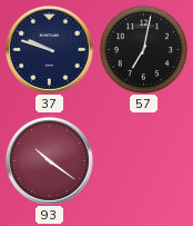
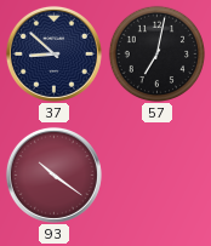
37: 9:48 -> 8:52
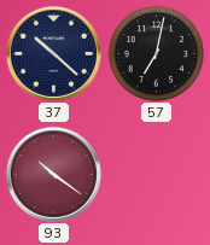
37: 8:52 -> 10:22
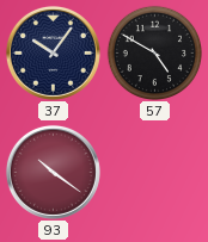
37: 10:22 -> 10:06
57: 7:02 -> 4:50
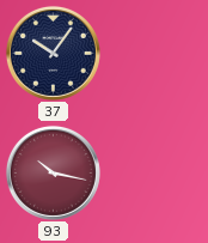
57: 4:50 -> none
93: 10:21 -> 10:17
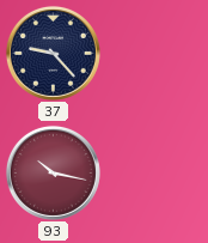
37: 10:06 -> 9:23
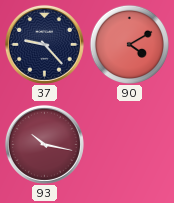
90: none -> 4:10
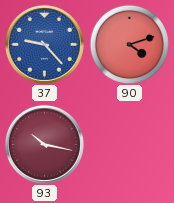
37 dial: navy -> blue
90: 4:10 -> 4:12
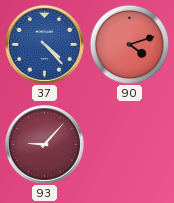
37: 9:23 -> 4:23
93: 10:17 -> 9:07
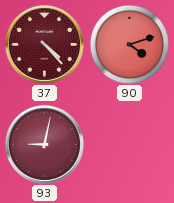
37 dial: blue -> burgundy
93: 9:07 -> 9:02
